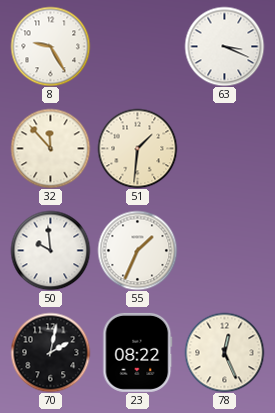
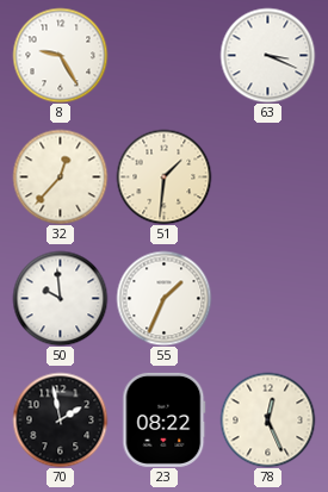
32: 11:53 -> 12:37
70: 2:02 -> 1:58
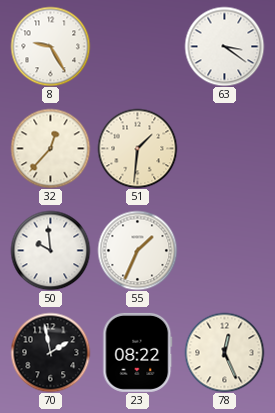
63: 3:19 -> 3:21
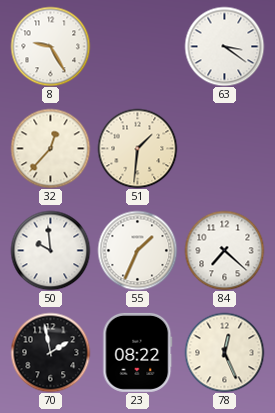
84: none -> 7:22
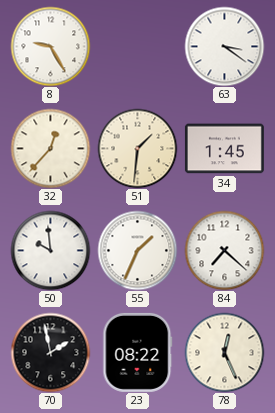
34: none -> 1:45
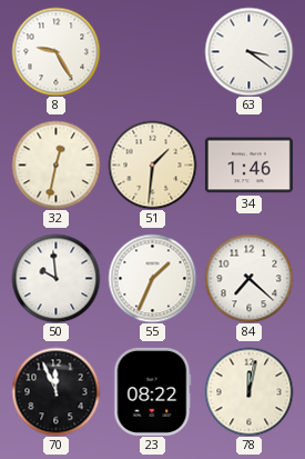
32: 12:37 -> 12:32
34: 1:45 -> 1:46
70: 1:58 -> 11:56
78: 12:26 -> 12:02
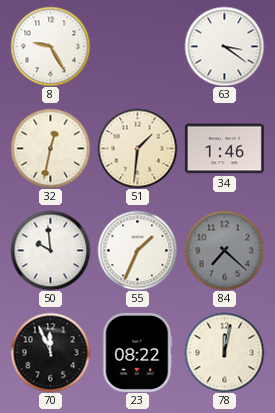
84 dial: white -> grey
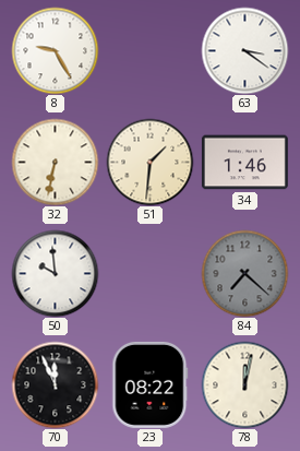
32: 12:32 -> 6:32
55: 1:34 -> none
